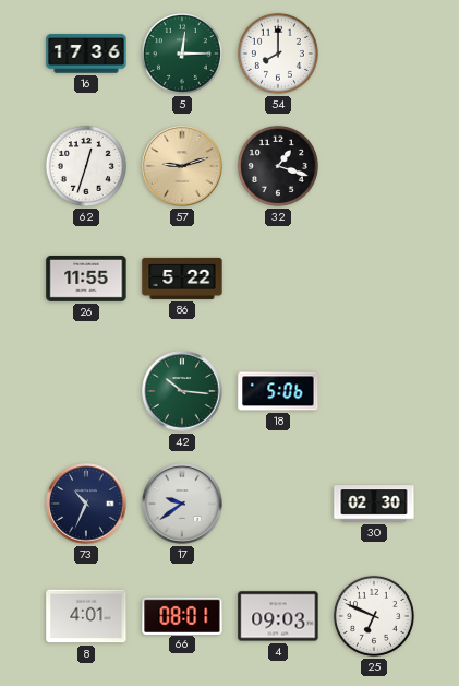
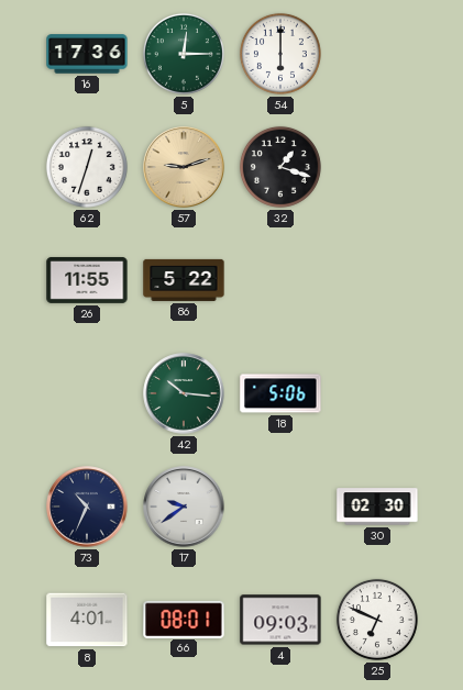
54: 8:00 -> 6:00
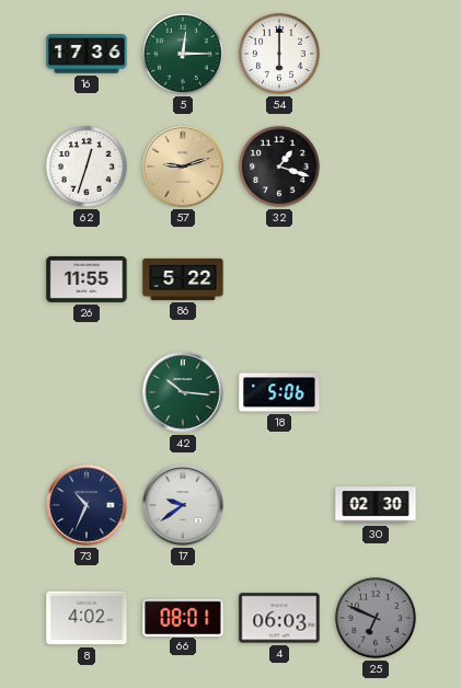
8: 4:01 -> 4:02
4: 09:03 -> 06:03
25 dial: white -> grey
